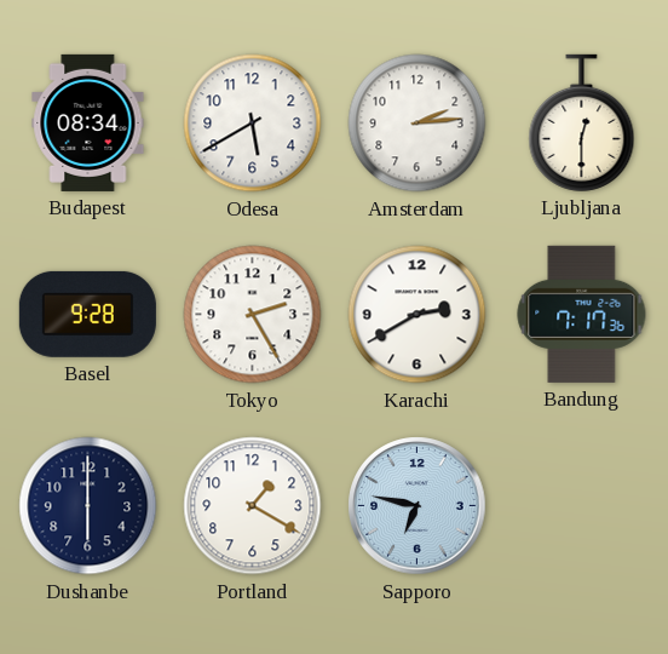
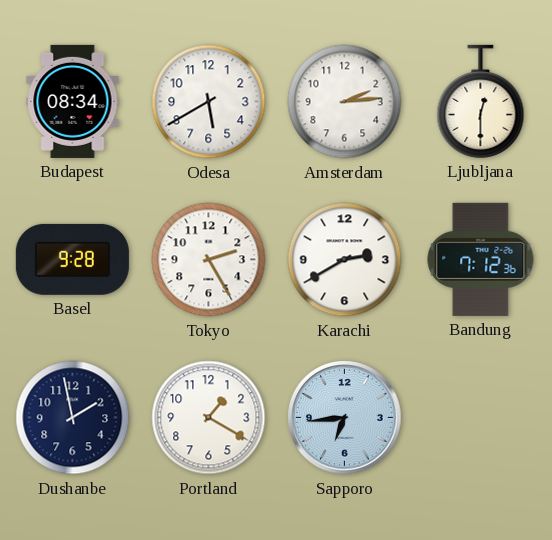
Bandung: 7:17 -> 7:12
Dushanbe: 6:00 -> 1:58
Sapporo: 6:47 -> 6:44
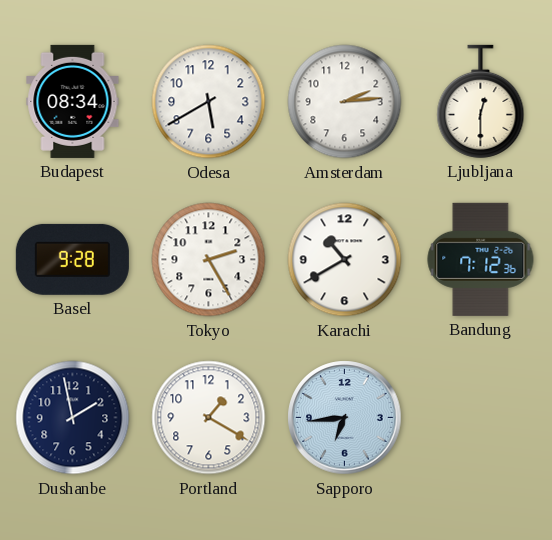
Karachi: 2:40 -> 10:40
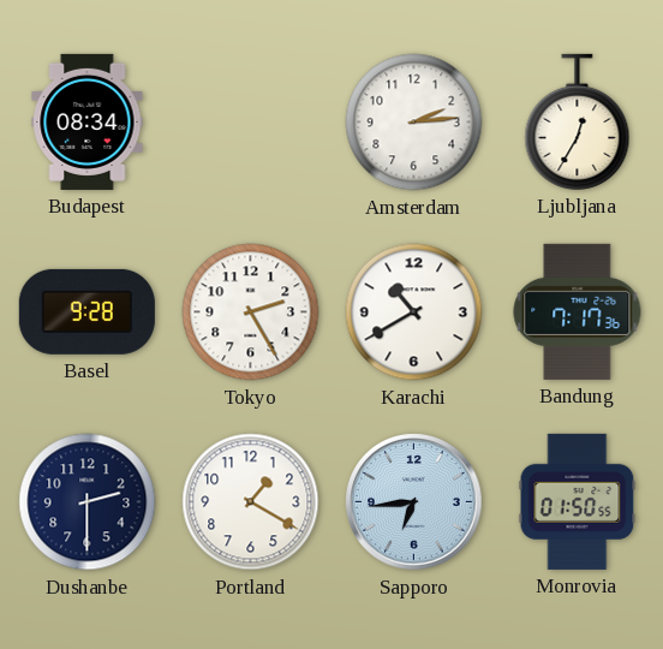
Odesa: 5:40 -> none
Ljubljana: 12:30 -> 12:35
Bandung: 7:12 -> 7:17
Dushanbe: 1:58 -> 2:30
Monrovia: none -> 01:50
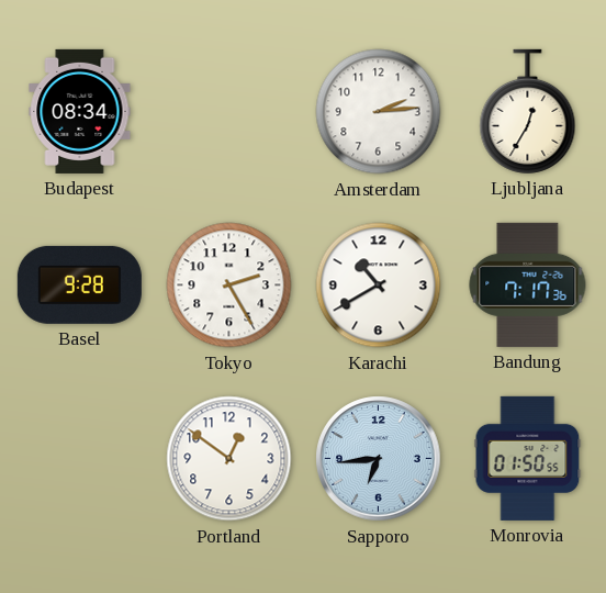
Dushanbe: 2:30 -> none
Portland: 1:20 -> 12:51
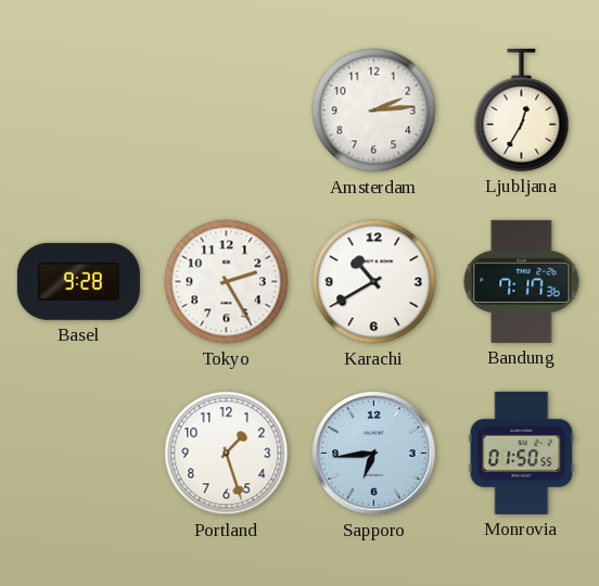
Budapest: 08:34 -> none
Portland: 12:51 -> 1:27
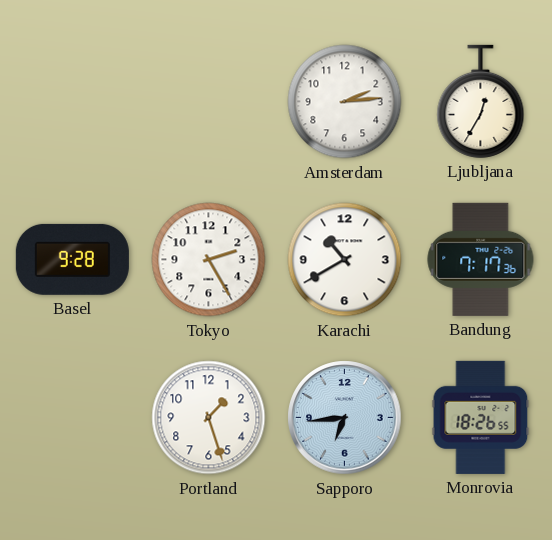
Monrovia: 01:50 -> 18:26
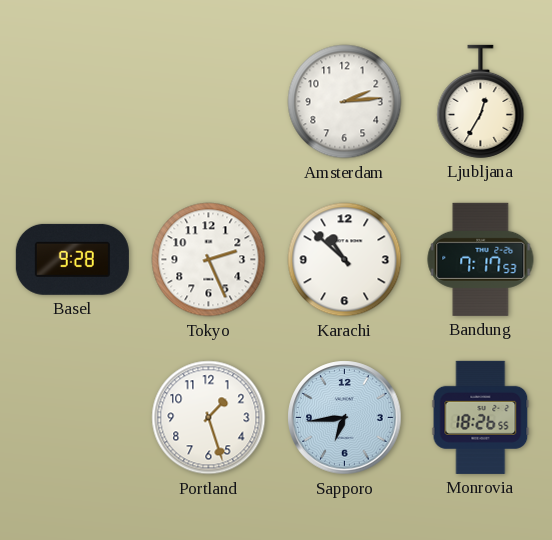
Tokyo: 2:25 -> 2:26
Karachi: 10:40 -> 10:52
Bandung: 7:17:36 -> 7:17:53
